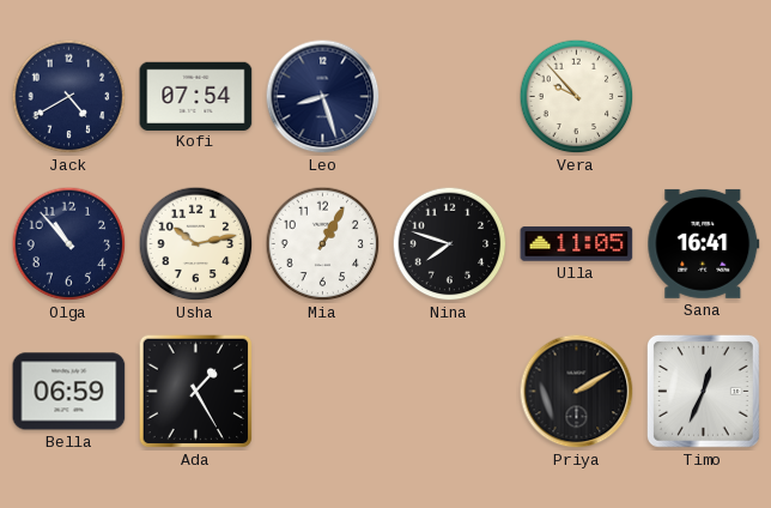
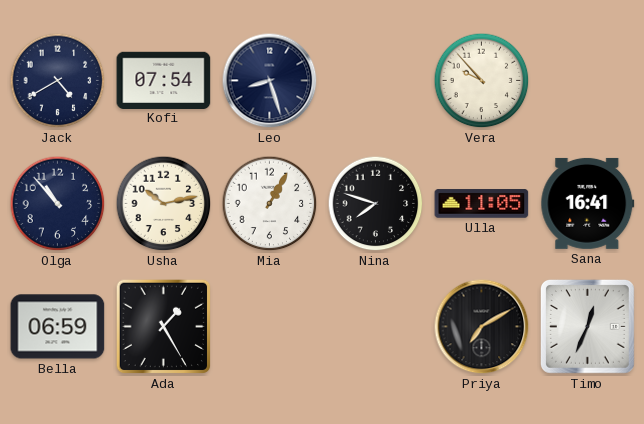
Priya: 2:10 -> 7:10
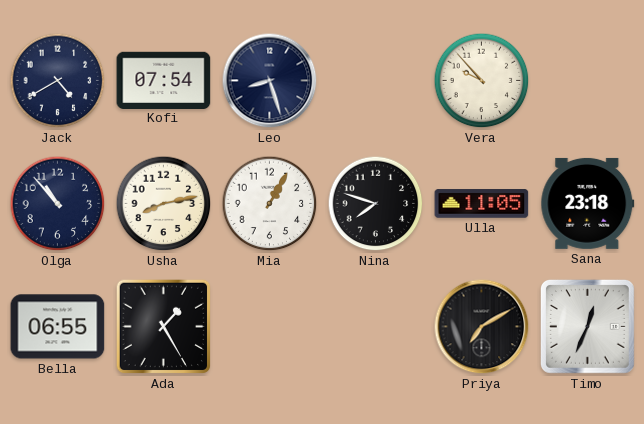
Usha: 10:13 -> 8:13
Sana: 16:41 -> 23:18
Bella: 06:59 -> 06:55
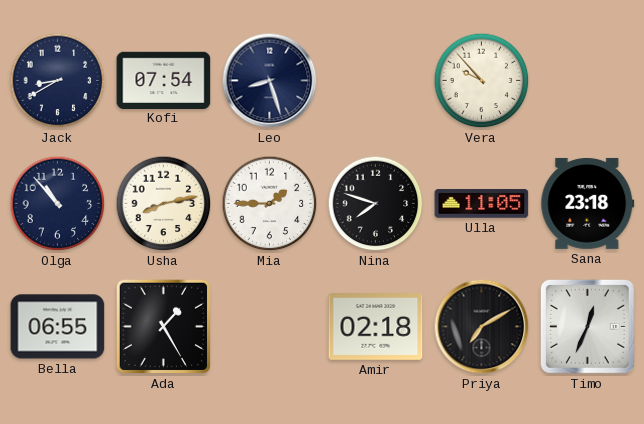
Jack: 4:40 -> 8:40
Mia: 1:05 -> 1:45
Amir: none -> 02:18
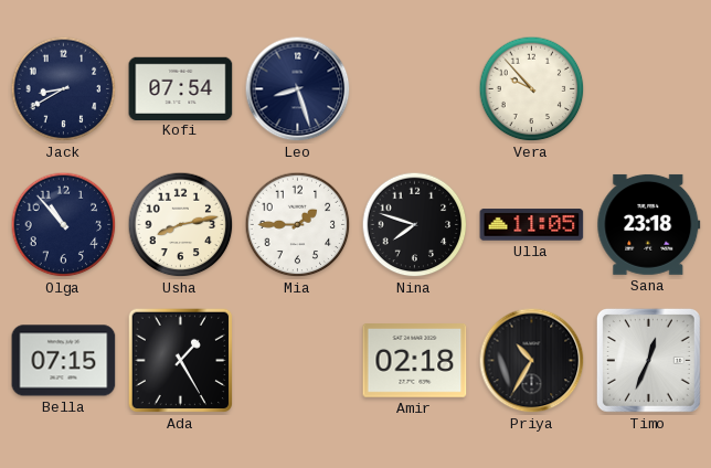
Bella: 06:55 -> 07:15
Priya: 7:10 -> 10:35
